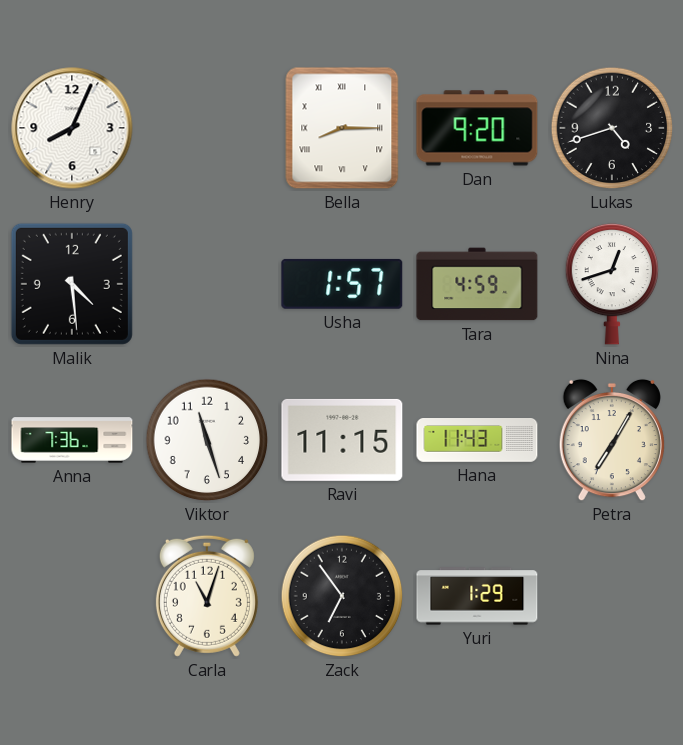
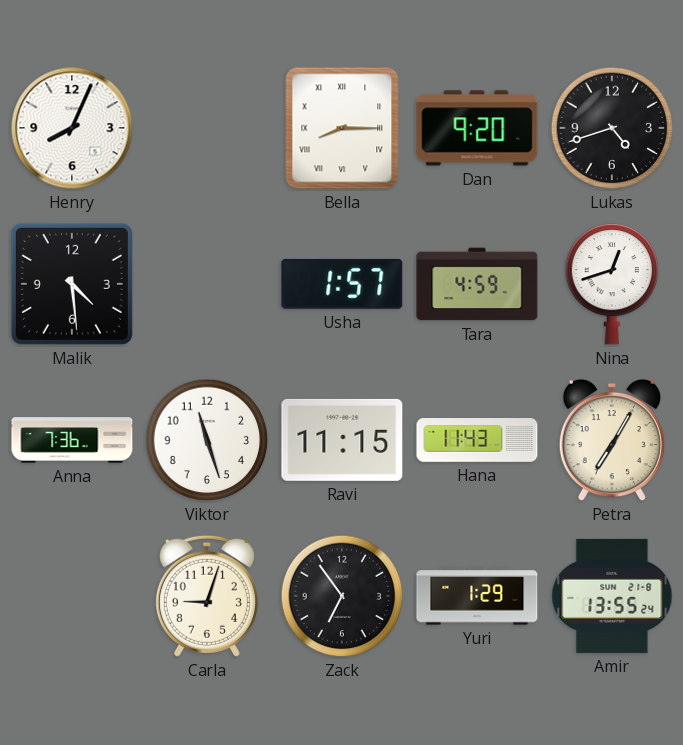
Carla: 11:03 -> 9:03
Amir: none -> 13:55
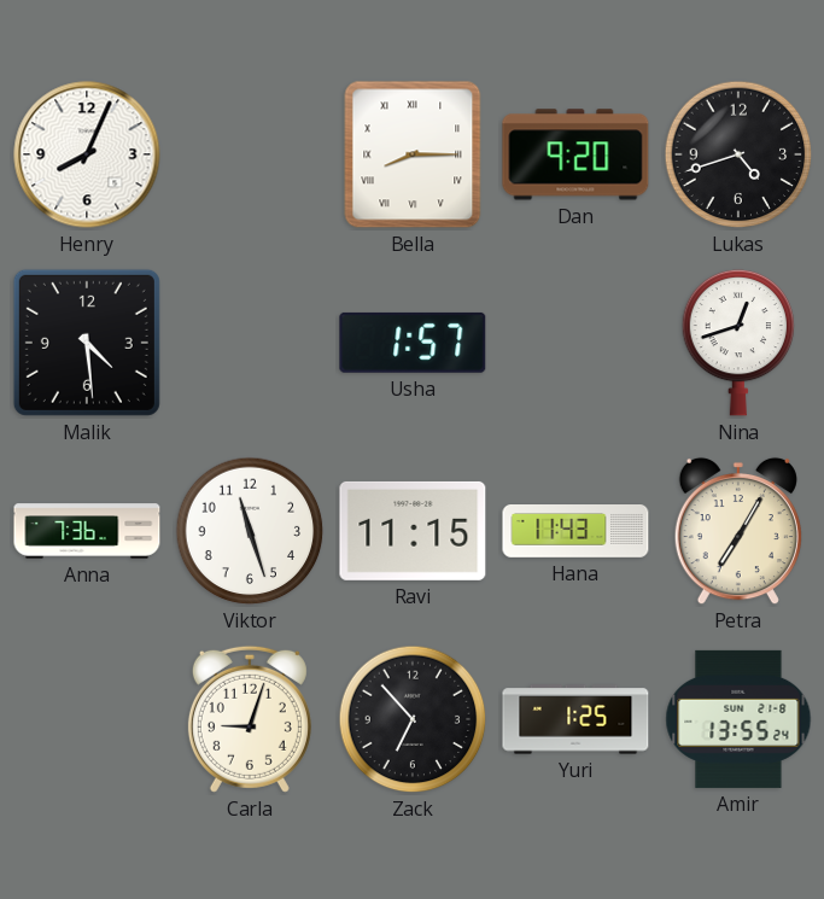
Tara: 4:59 -> none
Zack: 6:54 -> 6:53
Yuri: 1:29 -> 1:25
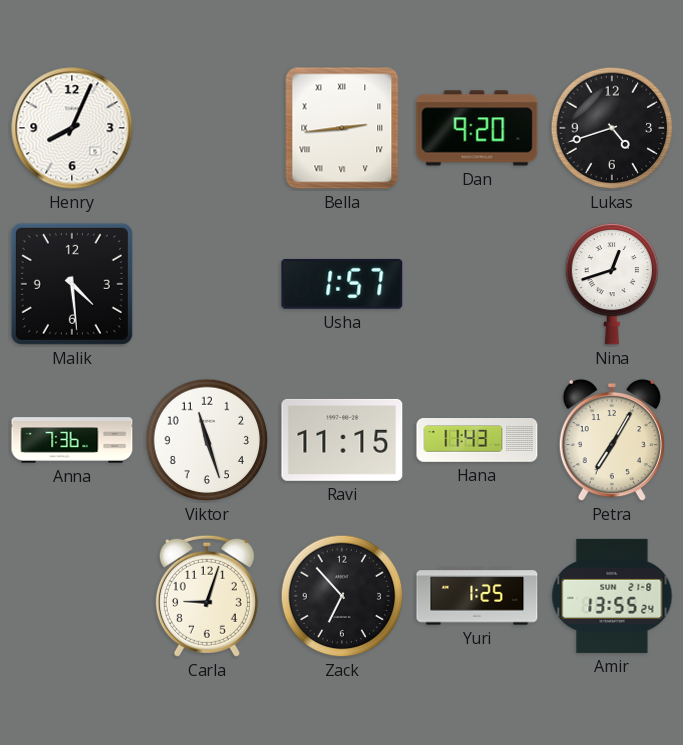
Bella: 8:15 -> 2:44
